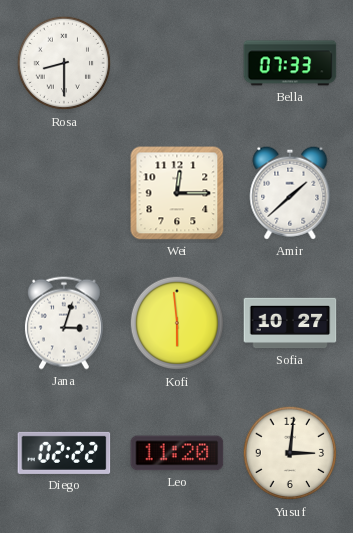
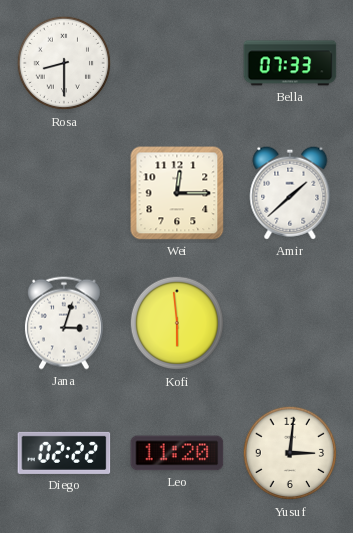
Sofia: 10:27 -> none
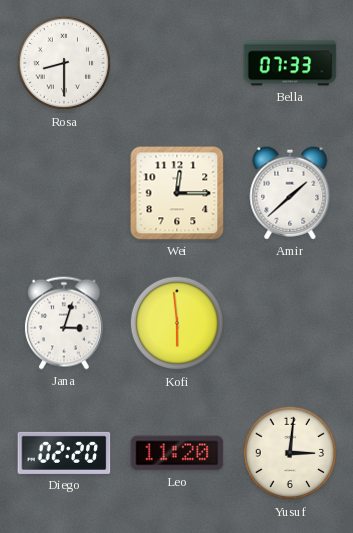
Diego: 02:22 -> 02:20
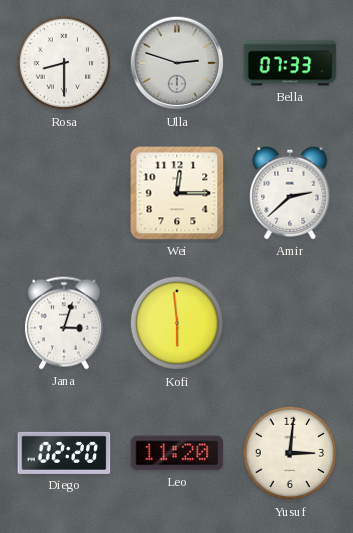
Ulla: none -> 2:48
Amir: 1:38 -> 2:38
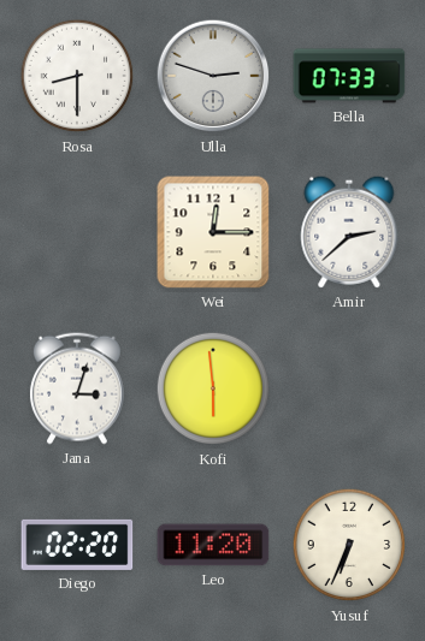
Yusuf: 3:01 -> 6:34
